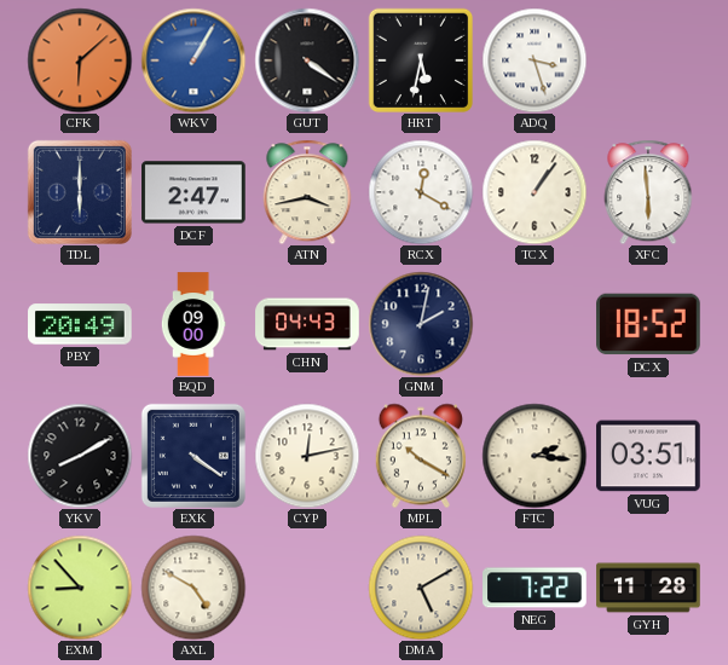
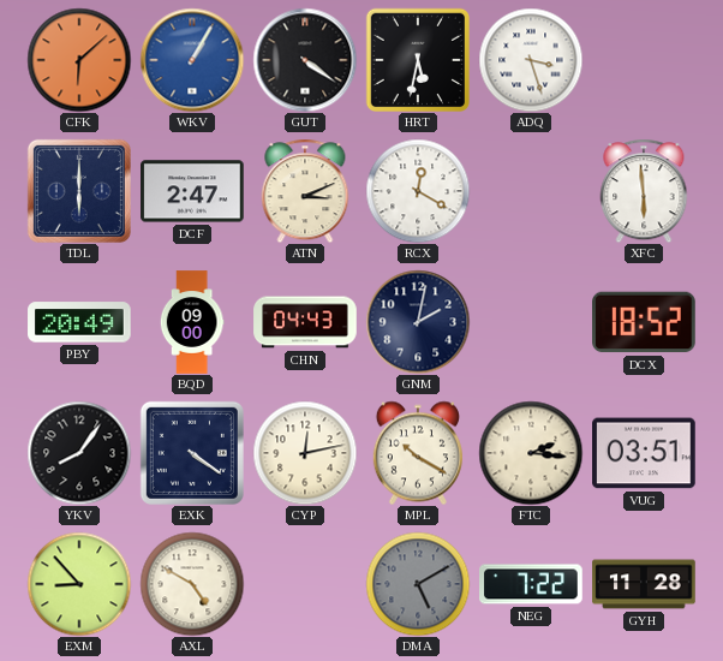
ATN: 3:43 -> 3:11
TCX: 1:06 -> none
YKV: 8:10 -> 8:06
DMA dial: cream -> grey
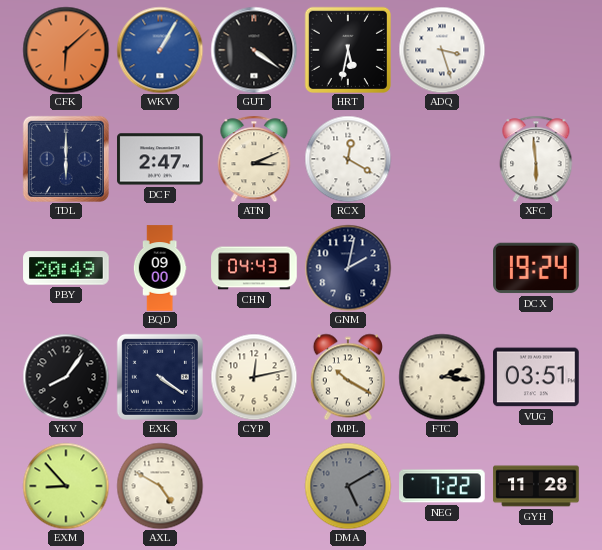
DCX: 18:52 -> 19:24
